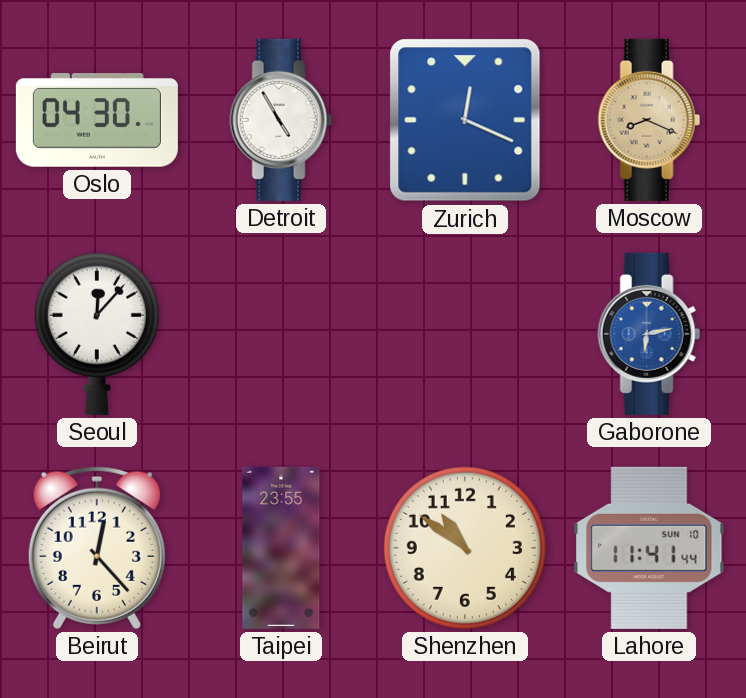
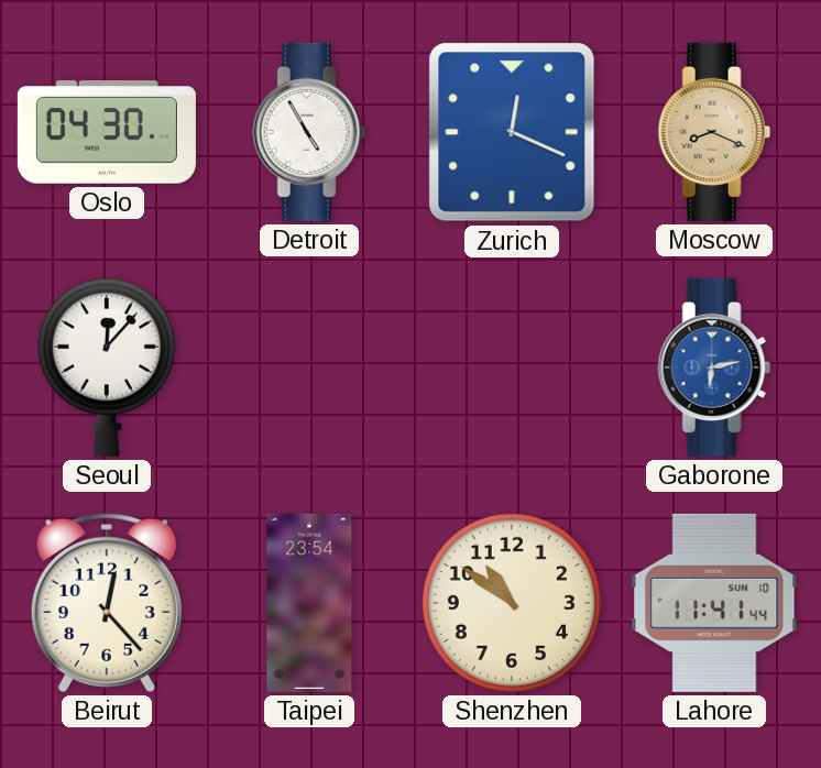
Taipei: 23:55 -> 23:54
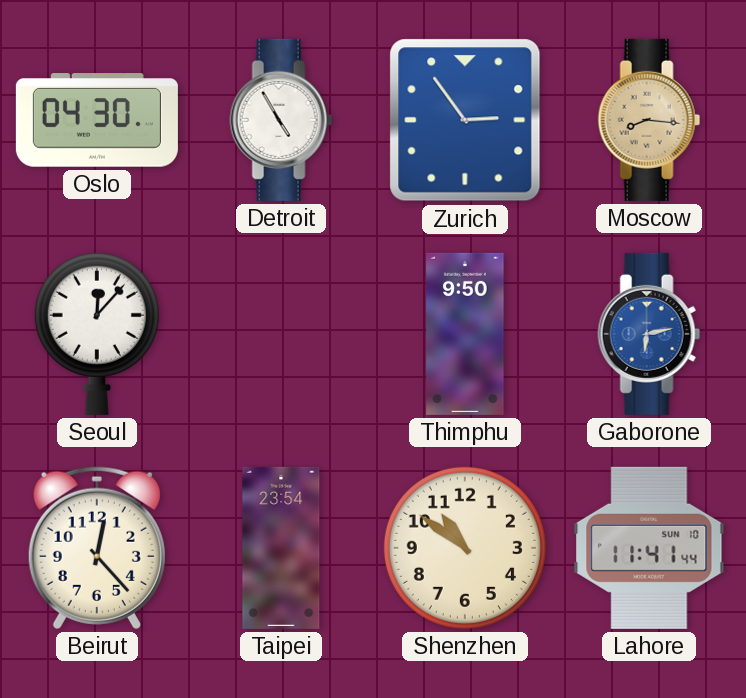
Zurich: 12:19 -> 2:54
Moscow: 8:19 -> 8:16
Thimphu: none -> 9:50
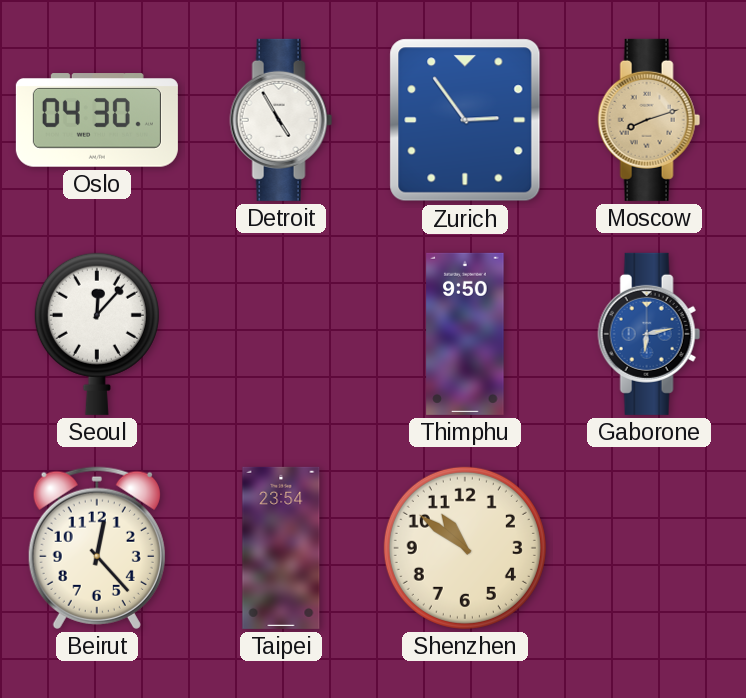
Moscow: 8:16 -> 8:12
Lahore: 11:41 -> none
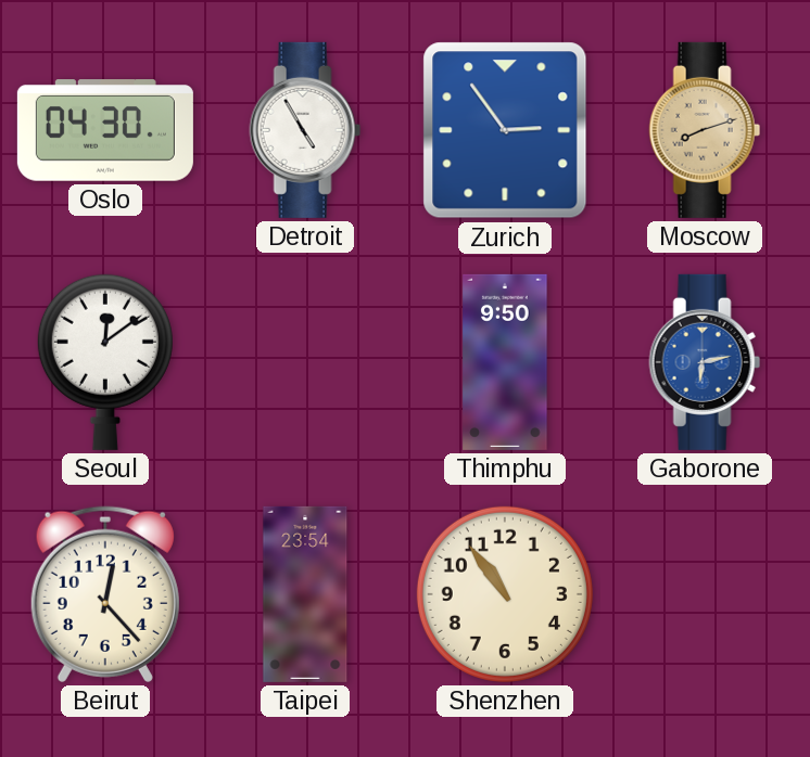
Seoul: 12:07 -> 12:09
Shenzhen: 10:51 -> 10:54
